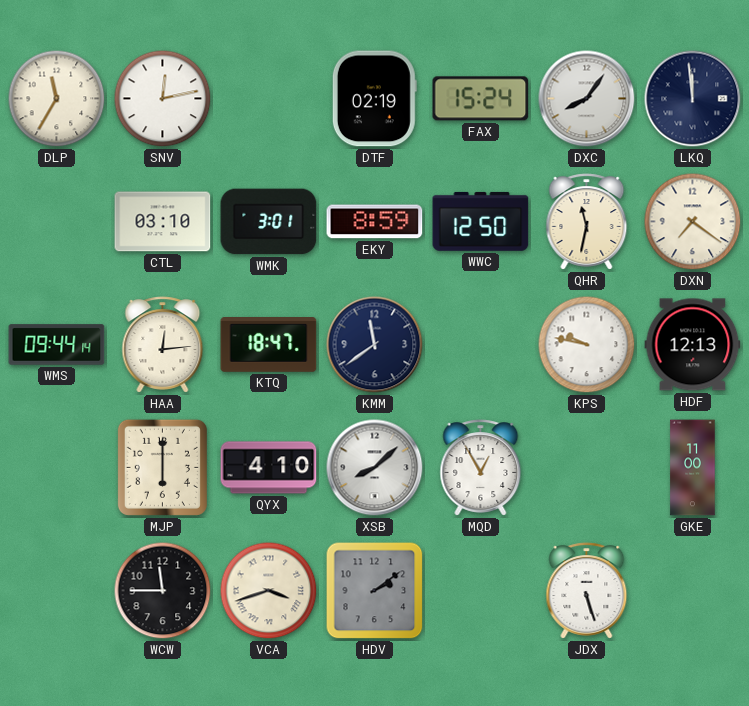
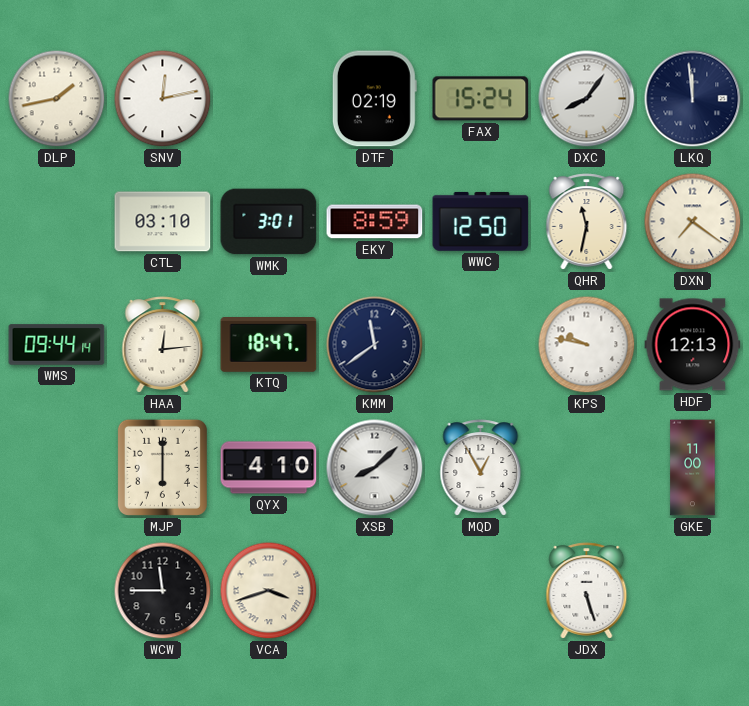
DLP: 11:35 -> 1:43
HDV: 2:09 -> none
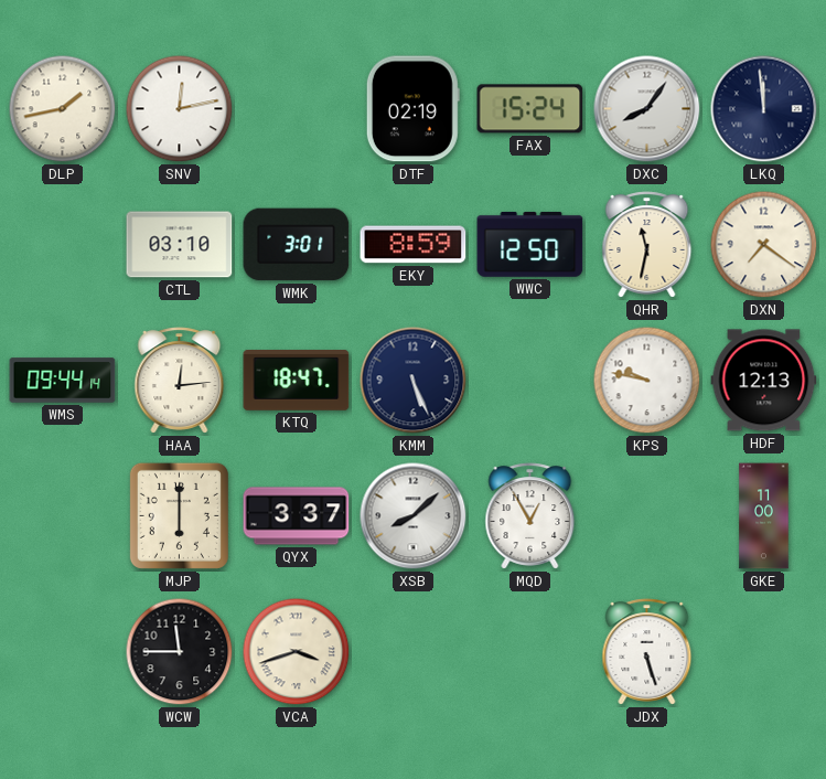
KMM: 11:39 -> 5:26
QYX: 4:10 -> 3:37
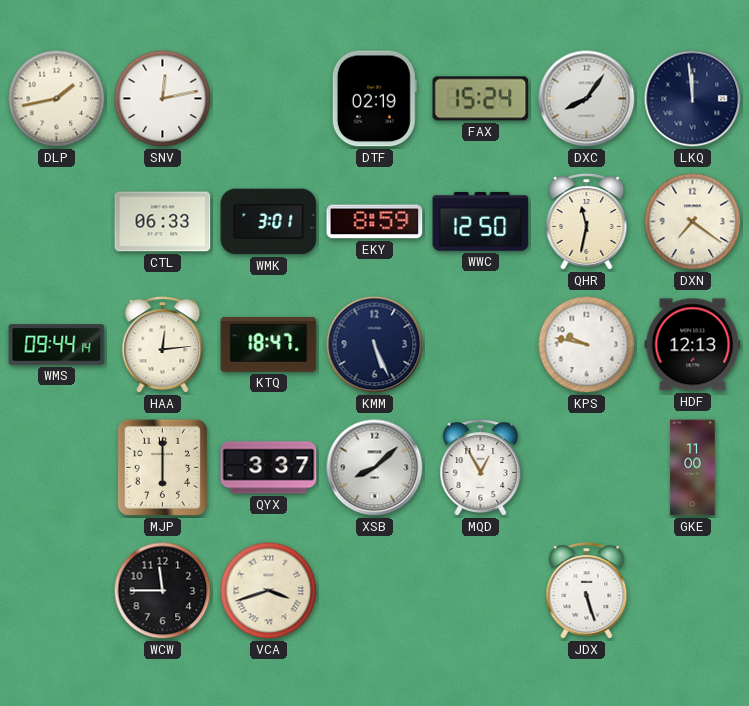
CTL: 03:10 -> 06:33
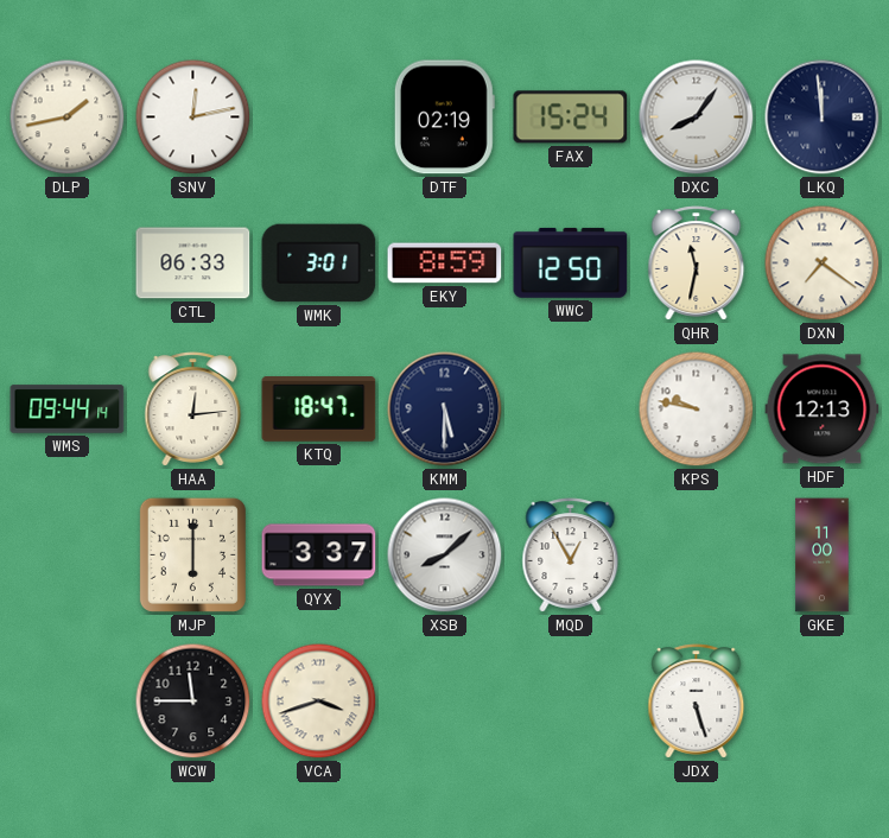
KMM: 5:26 -> 5:30
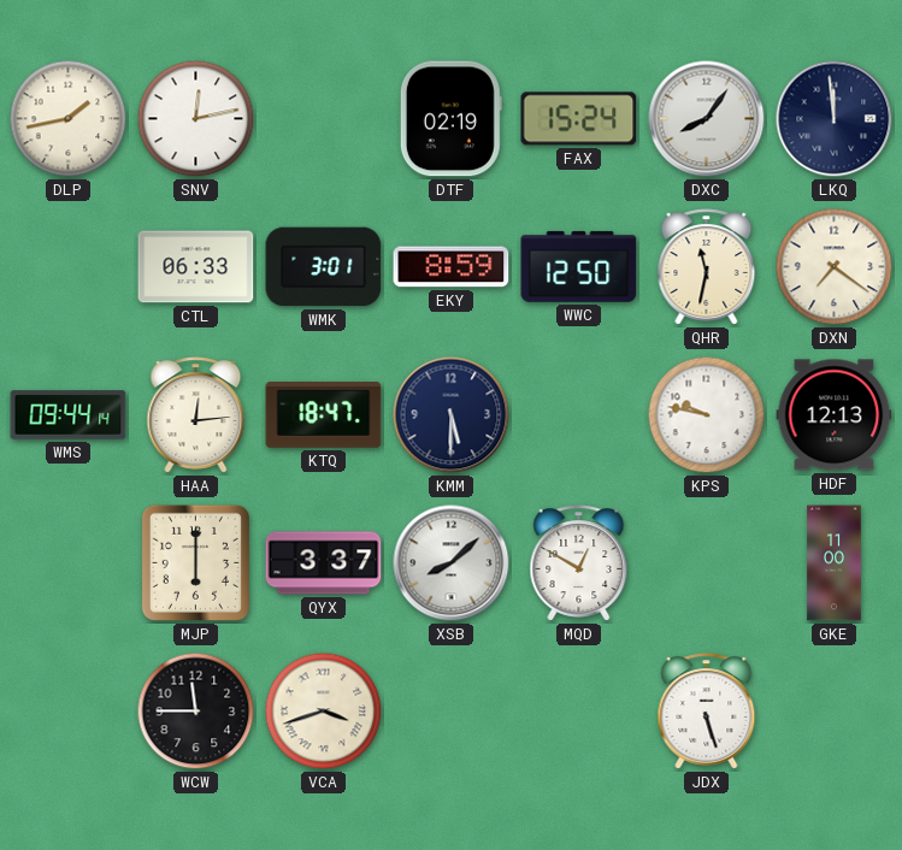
MQD: 12:55 -> 12:50
